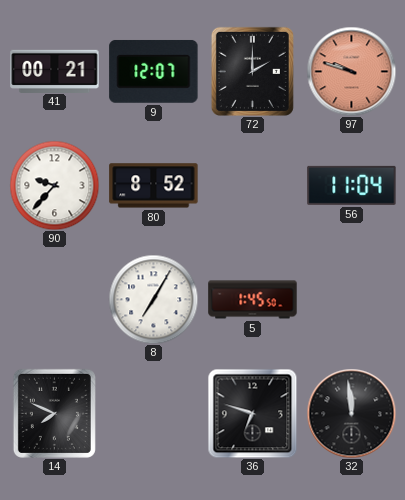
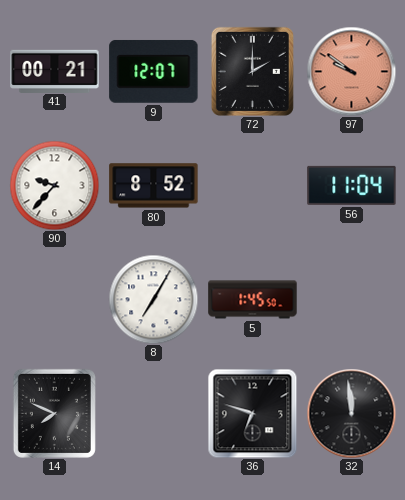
97: 9:48 -> 9:51
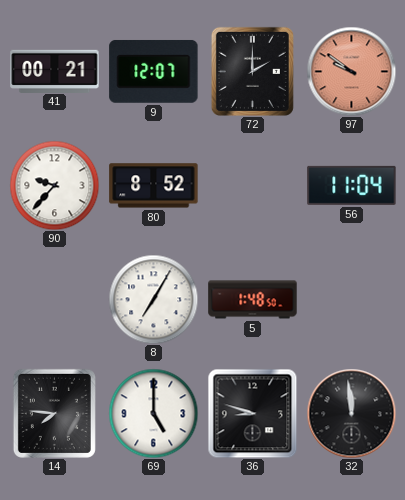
5: 1:45 -> 1:48
14: 7:49 -> 7:46
69: none -> 5:00
36: 6:48 -> 8:48
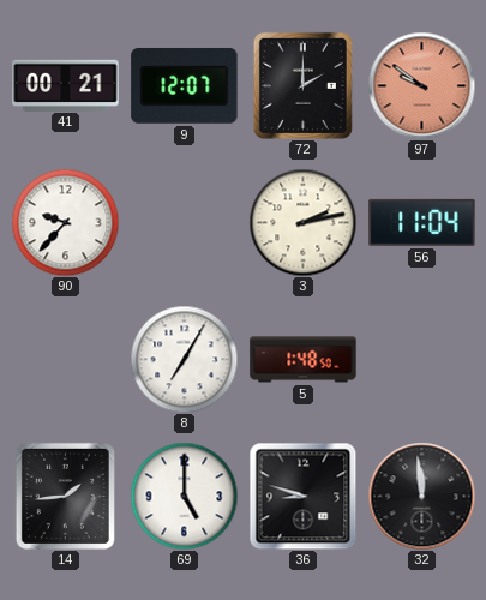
80: 8:52 -> none
3: none -> 2:13
14: 7:46 -> 1:44
